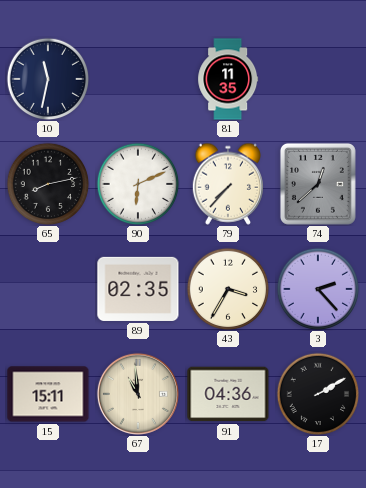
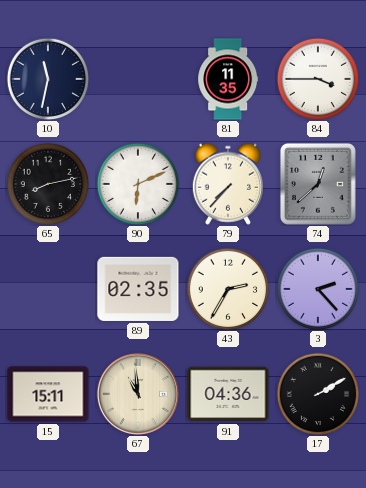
84: none -> 3:45
43: 3:35 -> 2:35
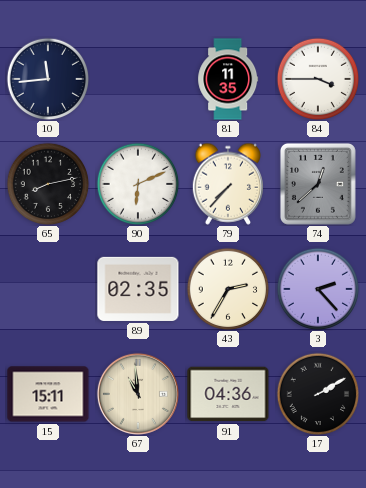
10: 11:32 -> 11:44
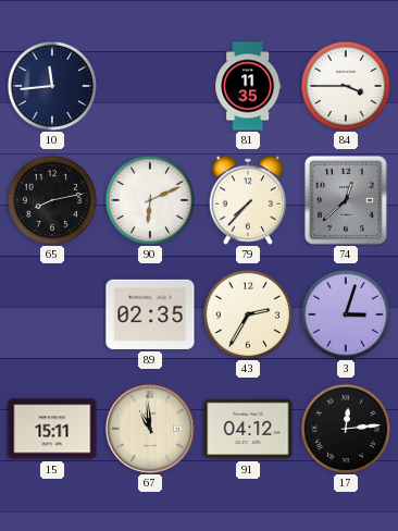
3: 2:23 -> 3:03
91: 04:36 -> 04:12
17: 2:10 -> 12:14
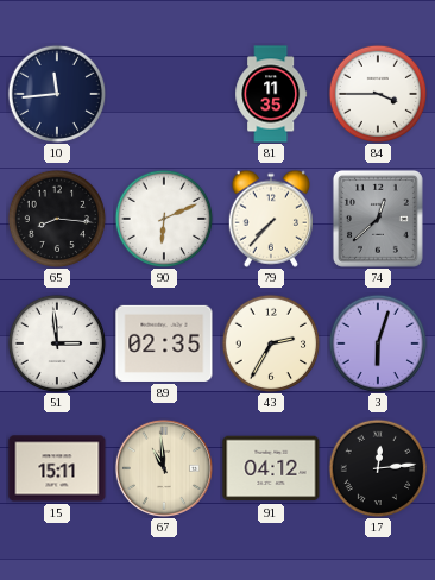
65: 8:13 -> 8:16
51: none -> 2:59
3: 3:03 -> 6:03
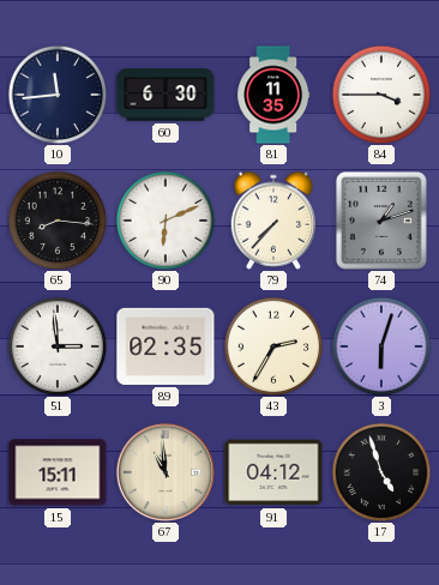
60: none -> 6:30
74: 12:38 -> 1:12
17: 12:14 -> 4:57
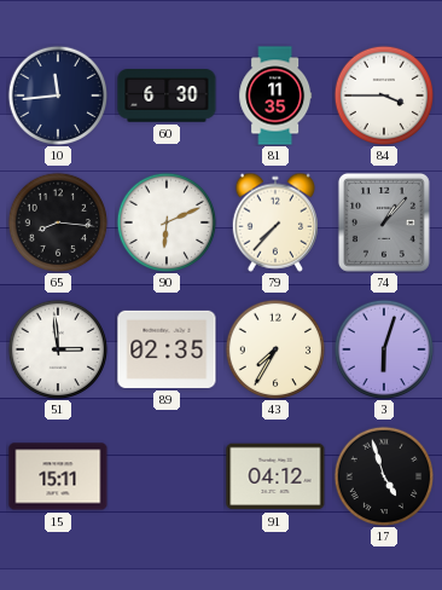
74: 1:12 -> 1:07
43: 2:35 -> 7:35
67: 10:59 -> none
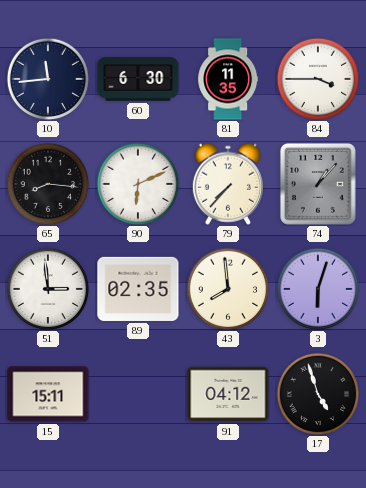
43: 7:35 -> 7:59
